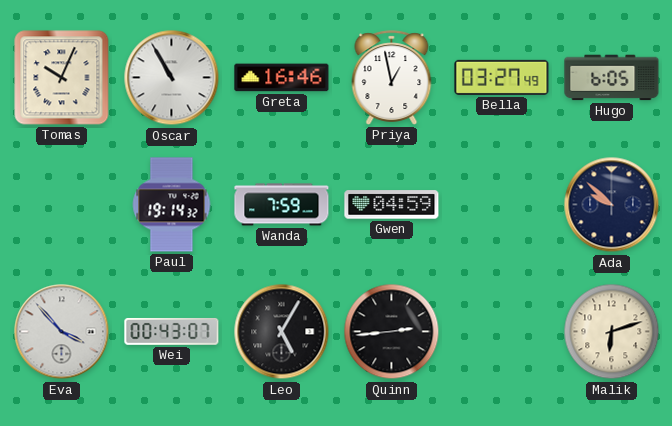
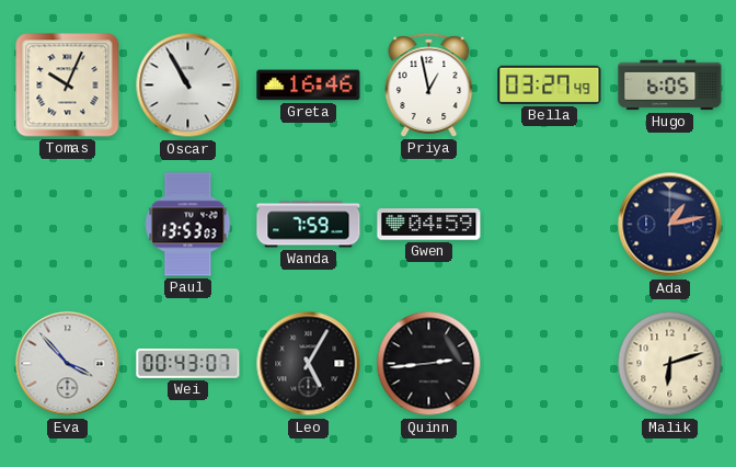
Paul: 19:14 -> 13:53
Ada: 9:52 -> 1:13
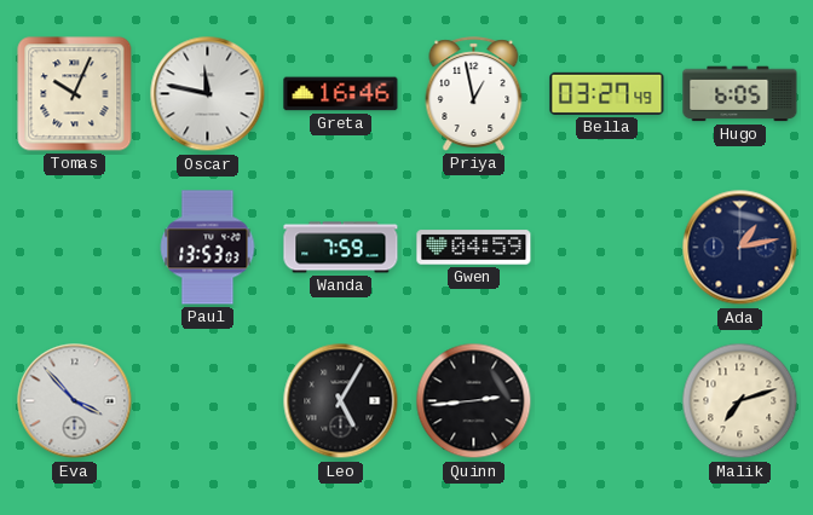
Oscar: 10:55 -> 11:47
Wei: 00:43 -> none
Malik: 6:12 -> 7:12
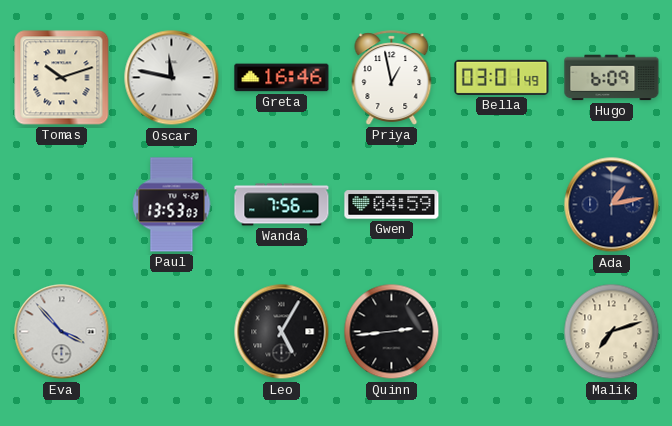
Tomas: 10:04 -> 10:12
Bella: 03:27 -> 03:01
Hugo: 6:05 -> 6:09
Wanda: 7:59 -> 7:56
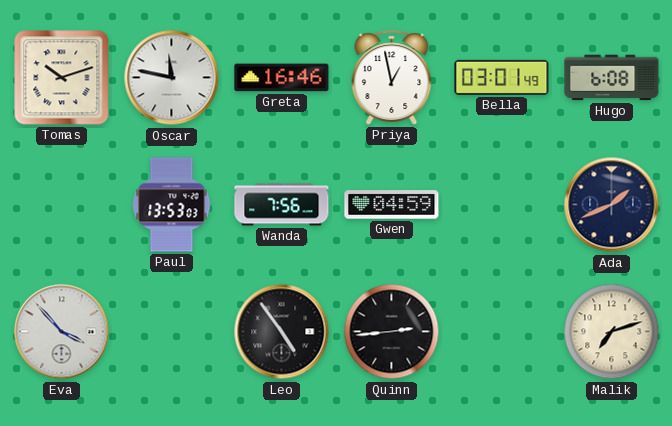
Hugo: 6:09 -> 6:08
Ada: 1:13 -> 1:41
Leo: 5:05 -> 4:54
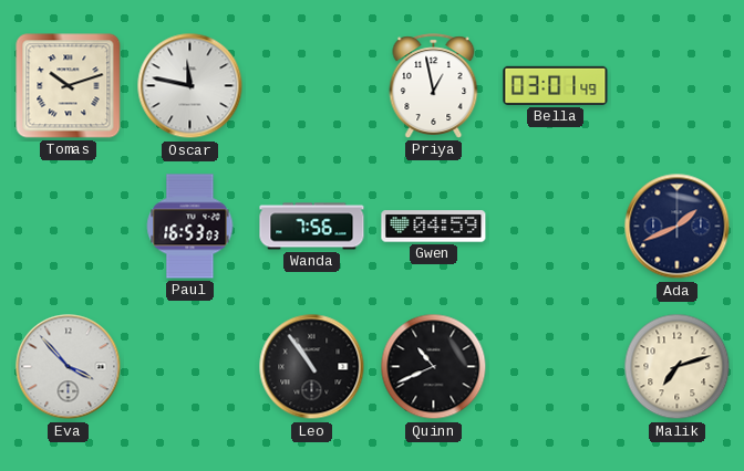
Greta: 16:46 -> none
Hugo: 6:08 -> none
Paul: 13:53 -> 16:53
Leo: 4:54 -> 10:54
Quinn: 2:44 -> 10:41
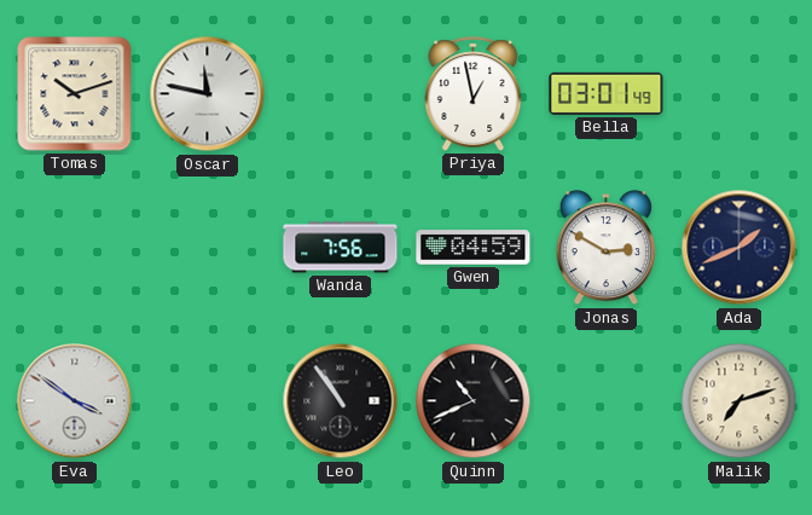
Paul: 16:53 -> none
Jonas: none -> 2:50
Eva: 3:53 -> 3:51
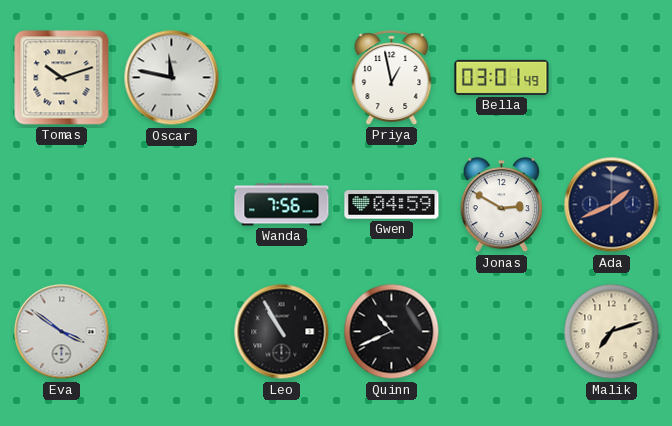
Leo: 10:54 -> 10:55
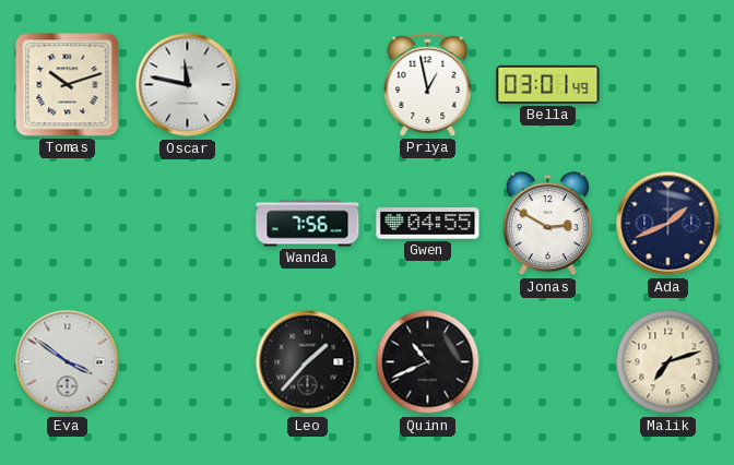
Gwen: 04:59 -> 04:55
Leo: 10:55 -> 1:37
